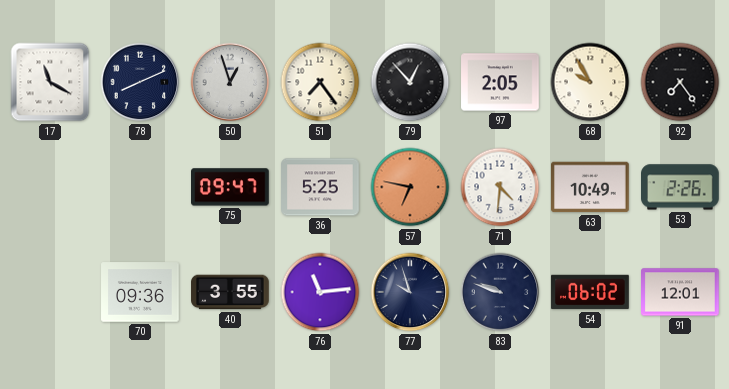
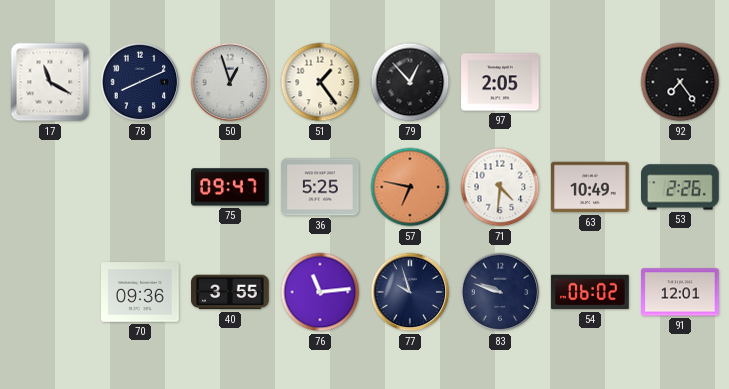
51: 7:24 -> 1:24
68: 9:55 -> none
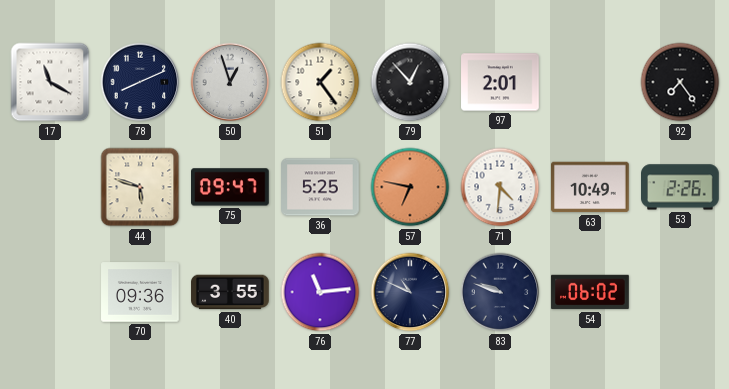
97: 2:05 -> 2:01
44: none -> 5:48
77: 9:57 -> 10:49
91: 12:01 -> none
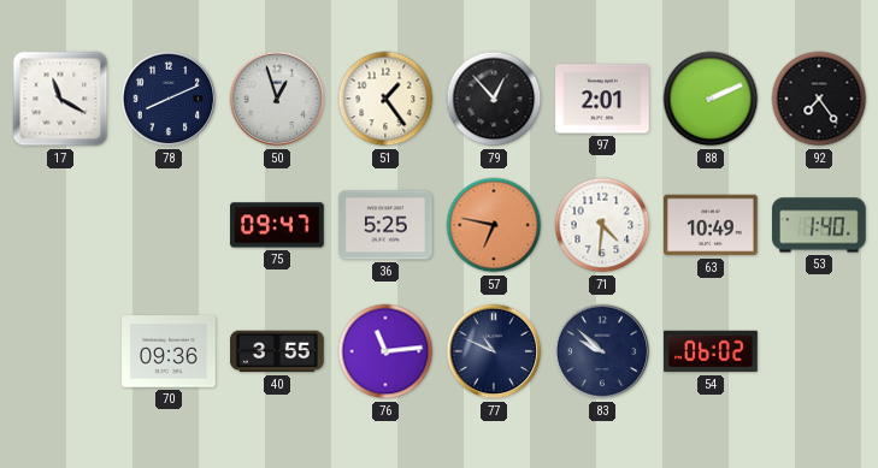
88: none -> 2:11
44: 5:48 -> none
53: 2:26 -> 1:40
83: 9:48 -> 9:52
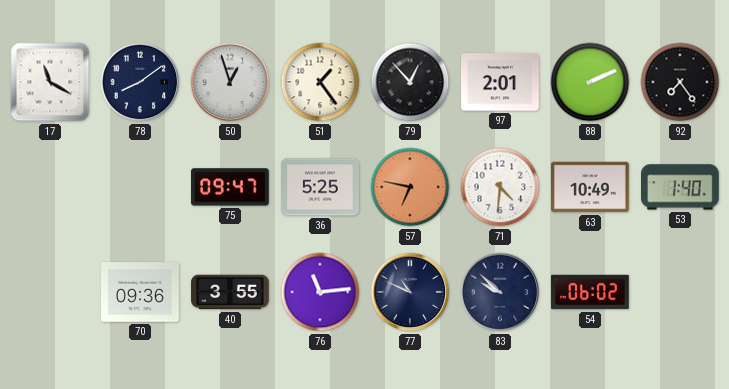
78: 8:11 -> 8:09
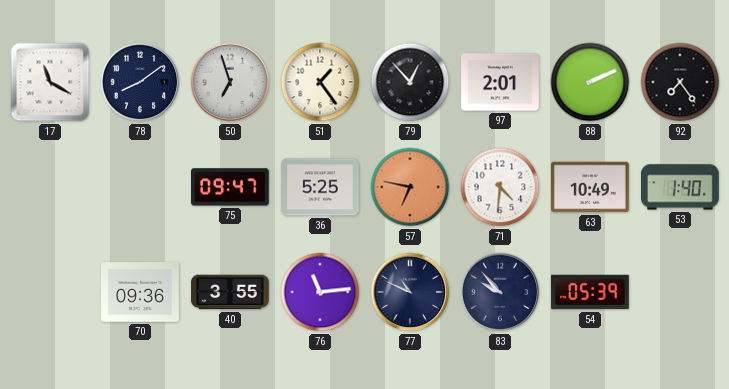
50: 12:57 -> 6:57
83: 9:52 -> 9:53
54: 06:02 -> 05:39
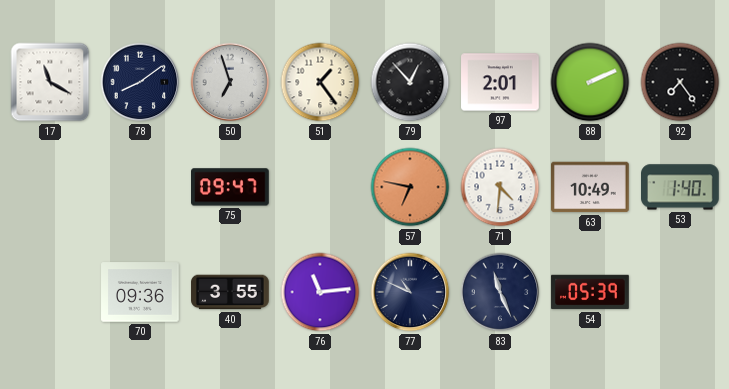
36: 5:25 -> none
83: 9:53 -> 11:26
